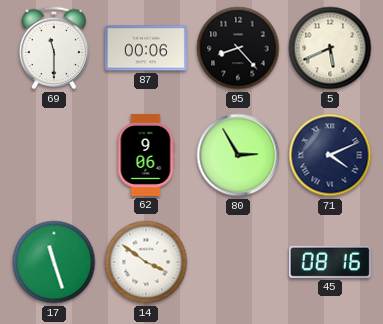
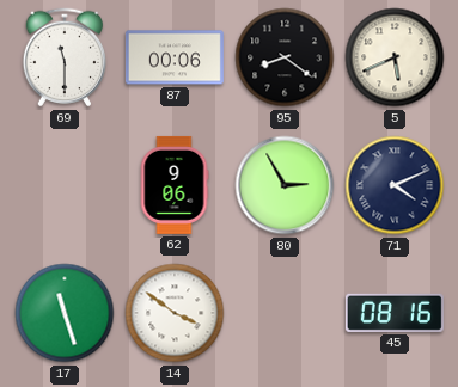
95: 8:23 -> 8:21
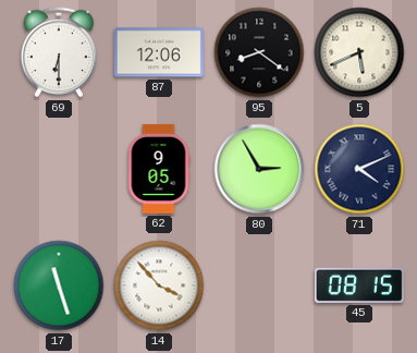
69: 11:30 -> 6:30
87: 00:06 -> 12:06
62: 9:06 -> 9:05
14: 3:51 -> 3:53
45: 08:16 -> 08:15
